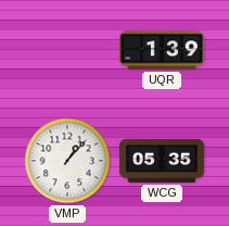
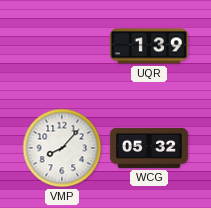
VMP: 1:07 -> 8:07
WCG: 05:35 -> 05:32
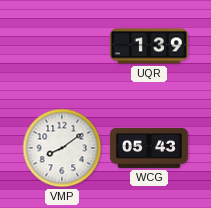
VMP: 8:07 -> 8:09
WCG: 05:32 -> 05:43
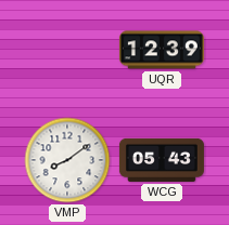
UQR: 1:39 -> 12:39
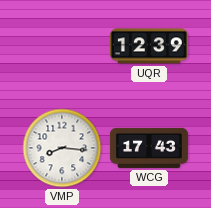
VMP: 8:09 -> 8:16
WCG: 05:43 -> 17:43
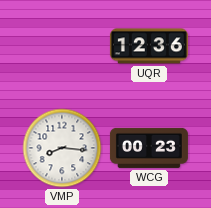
UQR: 12:39 -> 12:36
WCG: 17:43 -> 00:23
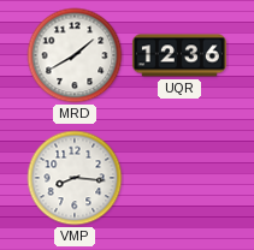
MRD: none -> 1:40
WCG: 00:23 -> none
